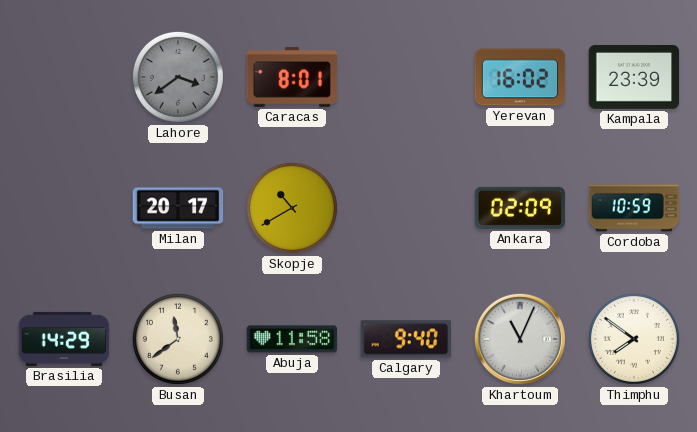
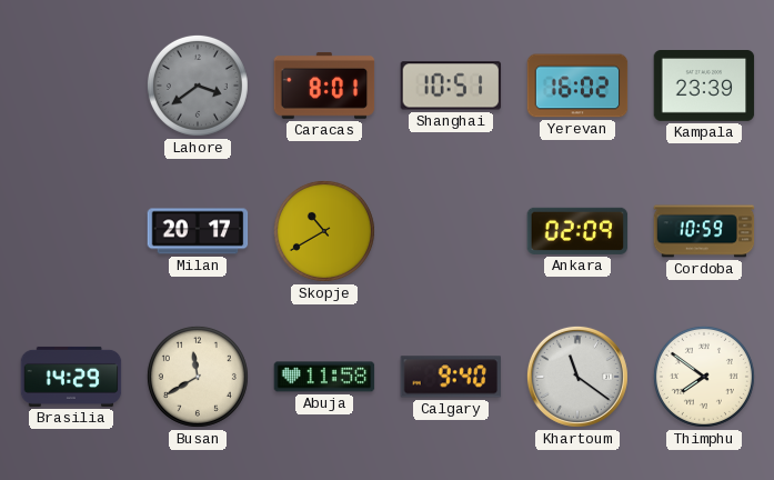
Shanghai: none -> 10:51
Busan: 11:39 -> 11:40
Khartoum: 11:04 -> 11:21
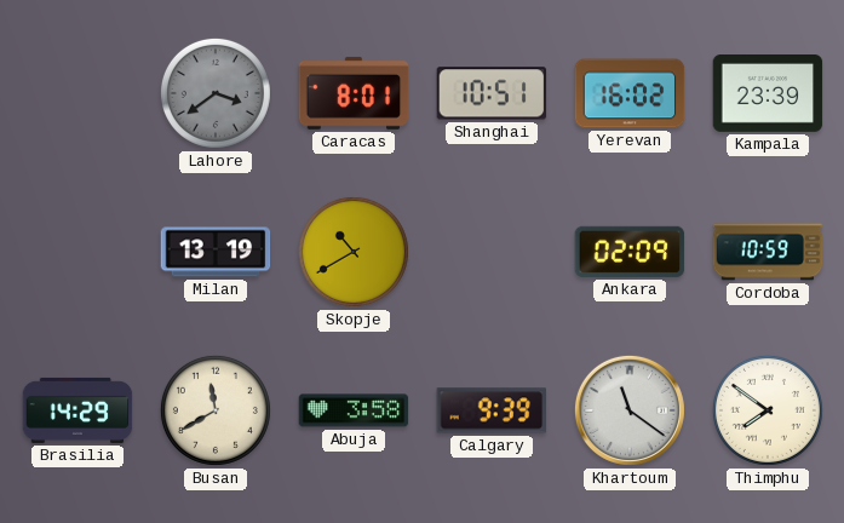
Milan: 20:17 -> 13:19
Abuja: 11:58 -> 3:58
Calgary: 9:40 -> 9:39
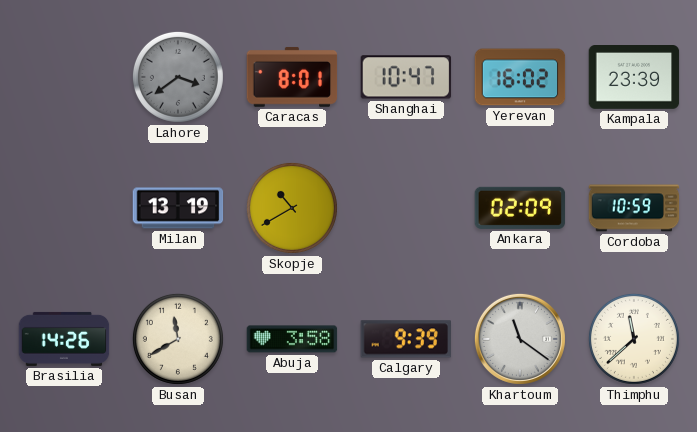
Shanghai: 10:51 -> 10:47
Brasilia: 14:29 -> 14:26
Thimphu: 7:51 -> 11:38
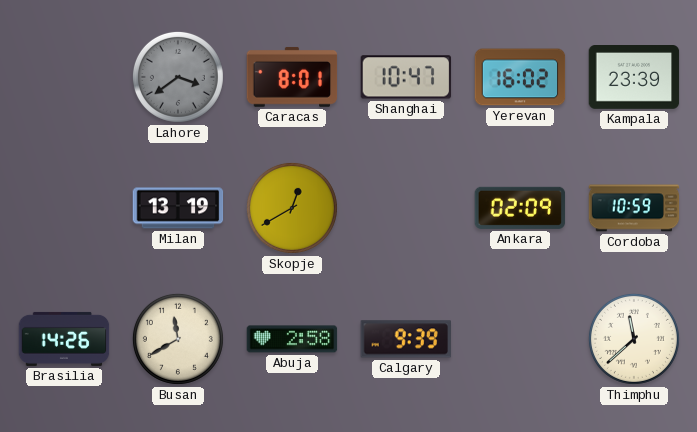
Skopje: 10:40 -> 12:40
Abuja: 3:58 -> 2:58
Khartoum: 11:21 -> none
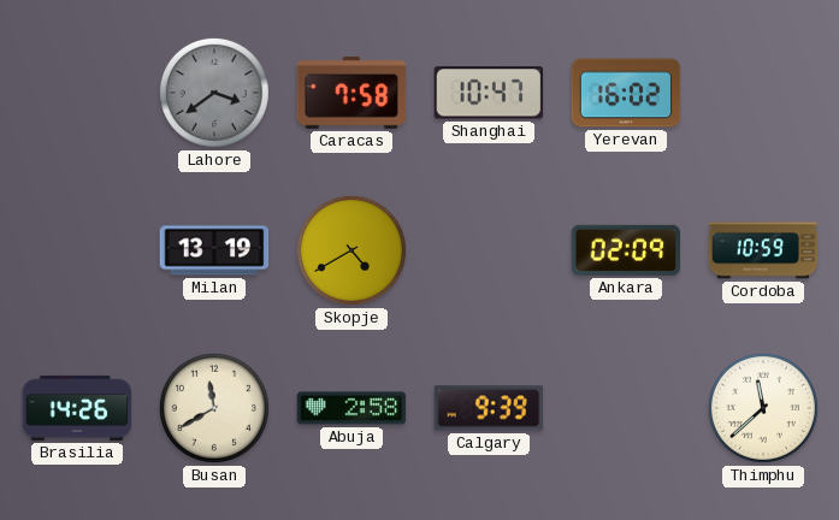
Caracas: 8:01 -> 7:58
Kampala: 23:39 -> none
Skopje: 12:40 -> 4:40
